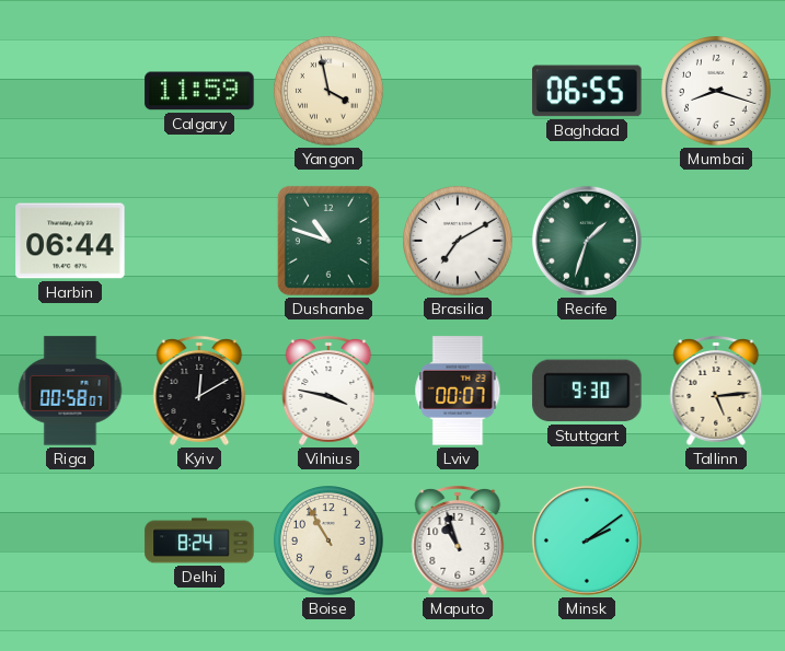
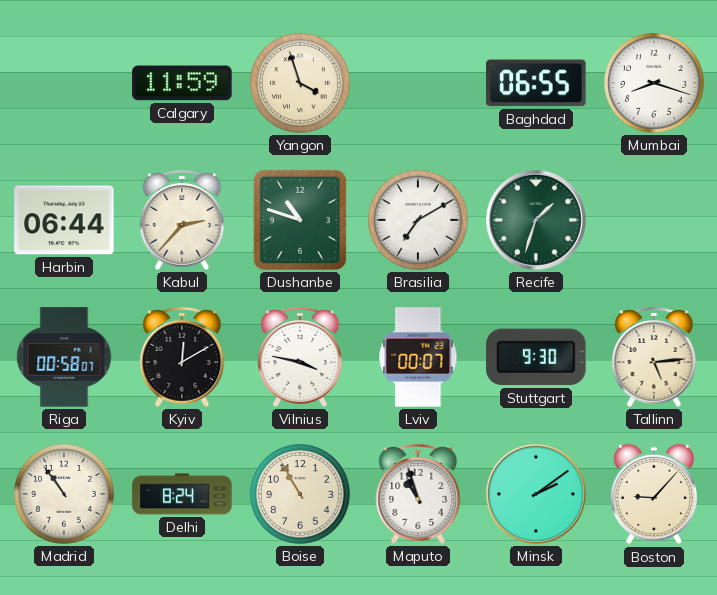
Yangon: 3:58 -> 3:57
Kabul: none -> 2:37
Madrid: none -> 10:54
Boston: none -> 9:07
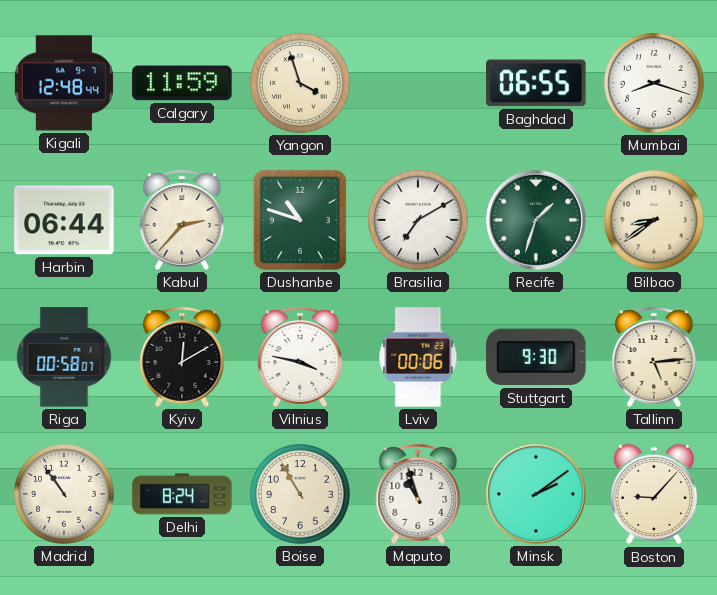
Kigali: none -> 12:48
Bilbao: none -> 8:39
Lviv: 00:07 -> 00:06
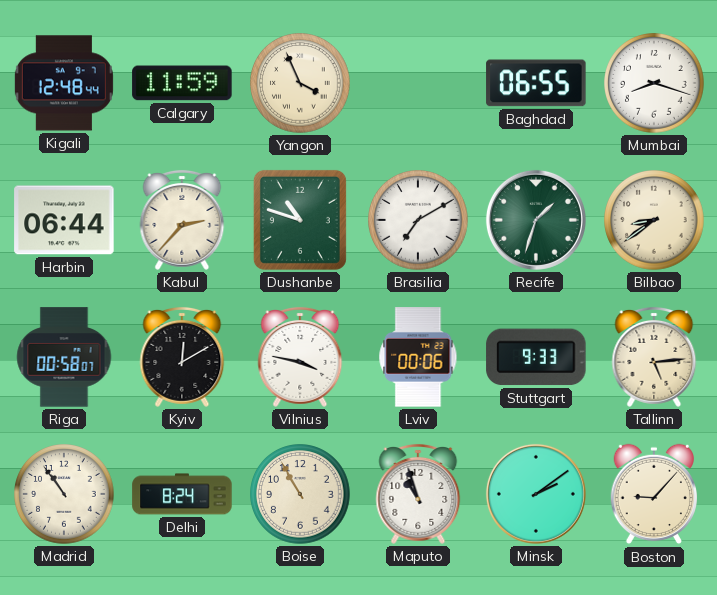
Yangon: 3:57 -> 3:56
Stuttgart: 9:30 -> 9:33
